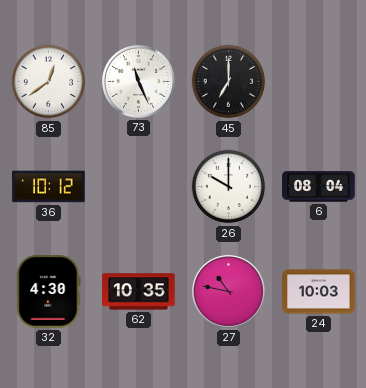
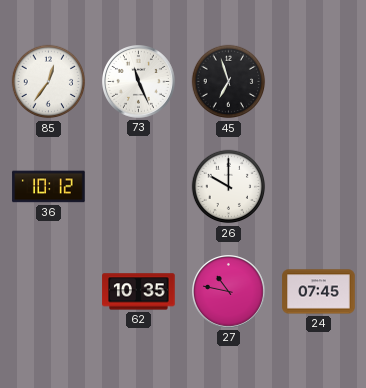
85: 12:39 -> 12:36
45: 7:00 -> 6:57
6: 08:04 -> none
32: 4:30 -> none
24: 10:03 -> 07:45
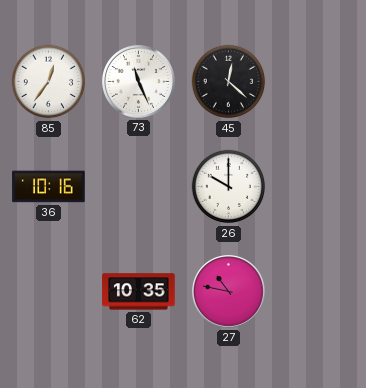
45: 6:57 -> 12:22
36: 10:12 -> 10:16
24: 07:45 -> none
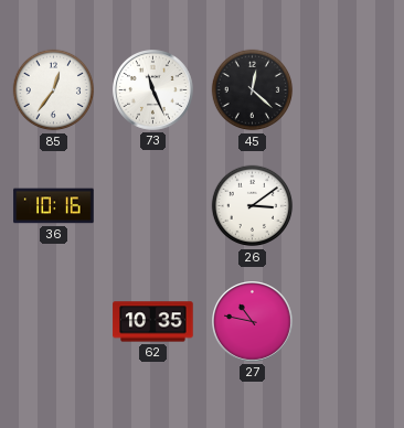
26: 10:00 -> 3:09
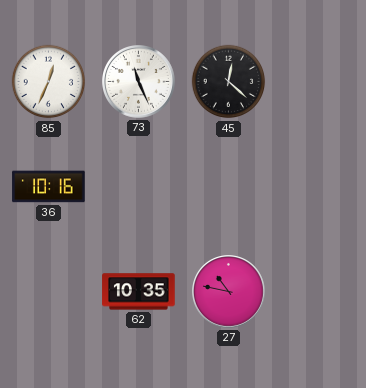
85: 12:36 -> 12:34
26: 3:09 -> none
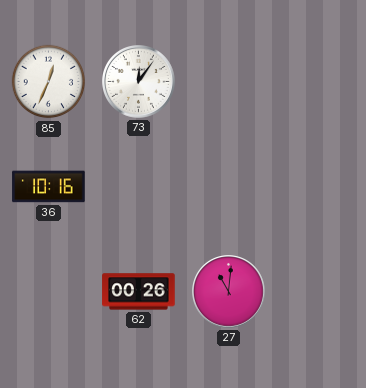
73: 11:26 -> 12:06
45: 12:22 -> none
62: 10:35 -> 00:26
27: 10:47 -> 11:01
